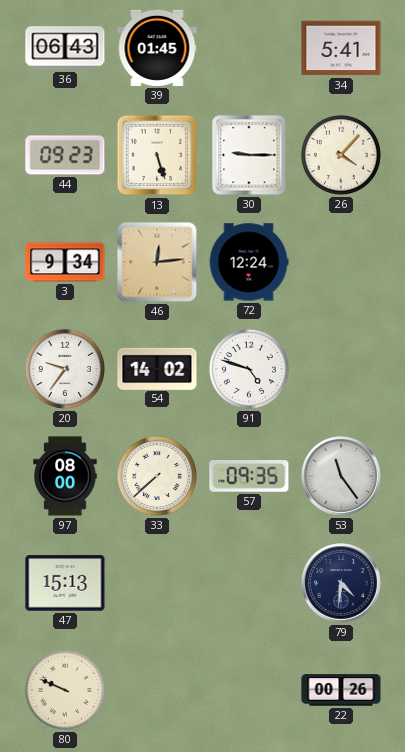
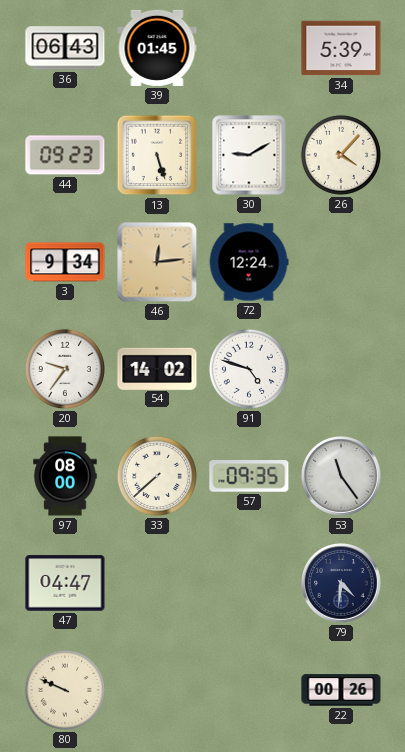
34: 5:41 -> 5:39
30: 9:15 -> 9:10
47: 15:13 -> 04:47
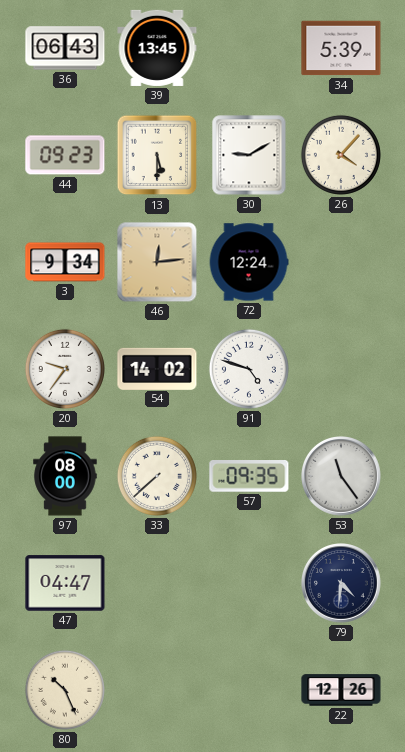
39: 01:45 -> 13:45
13: 5:27 -> 5:30
80: 9:49 -> 10:26
22: 00:26 -> 12:26
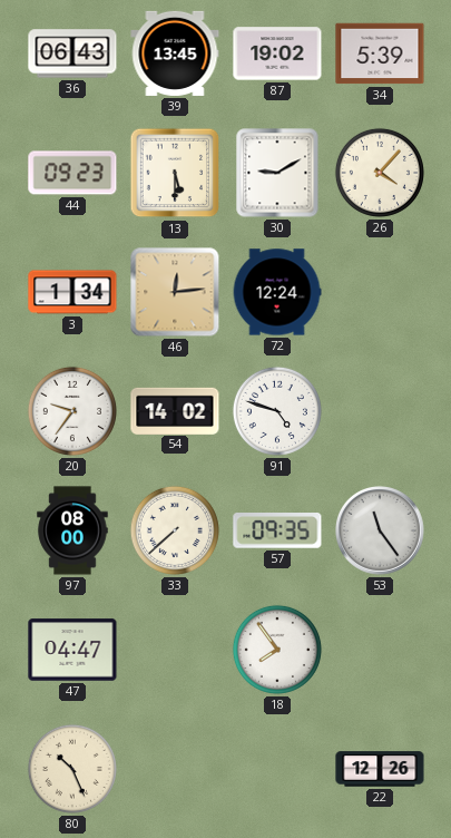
87: none -> 19:02
3: 9:34 -> 1:34
18: none -> 7:54
79: 4:31 -> none
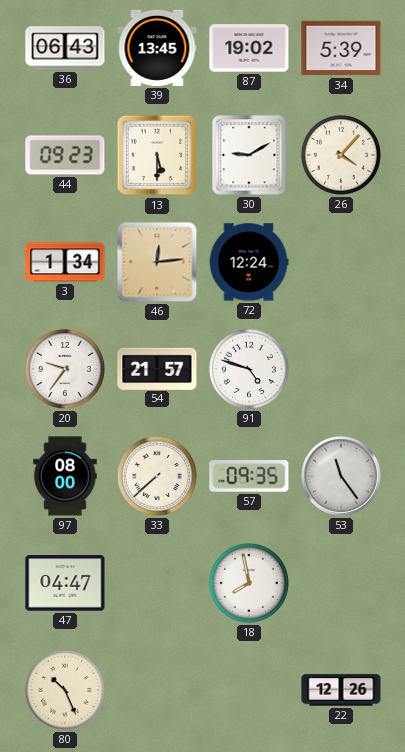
54: 14:02 -> 21:57
18: 7:54 -> 7:58
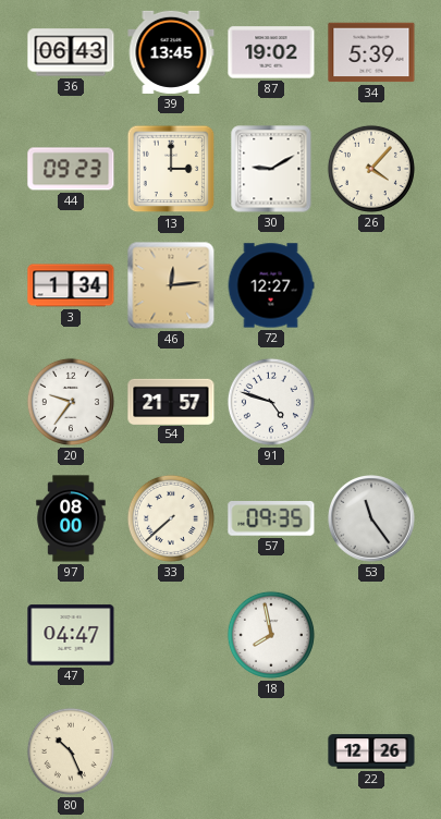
13: 5:30 -> 3:00
72: 12:24 -> 12:27
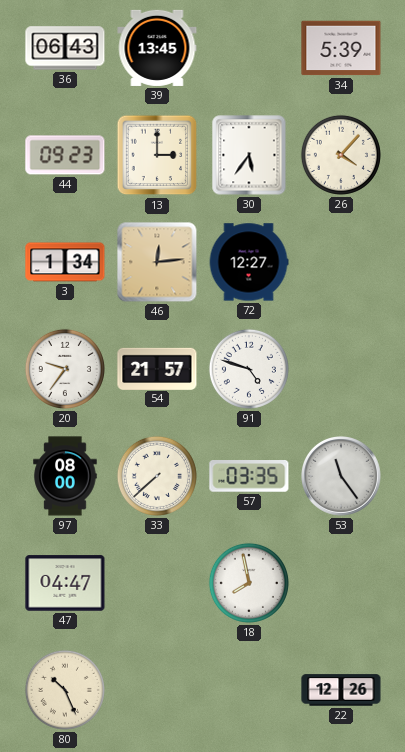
87: 19:02 -> none
30: 9:10 -> 5:36
57: 09:35 -> 03:35
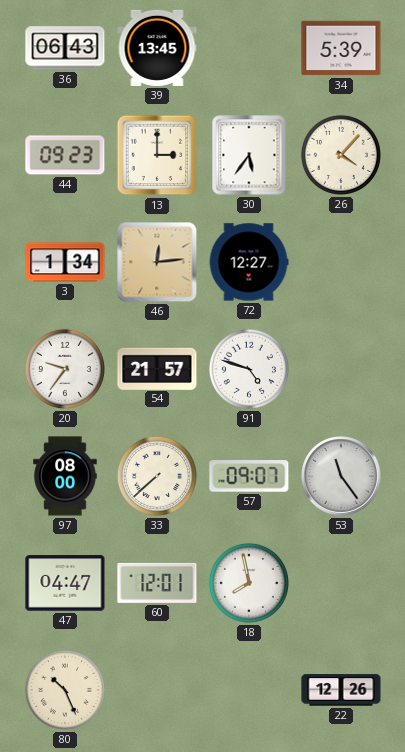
57: 03:35 -> 09:07
60: none -> 12:01
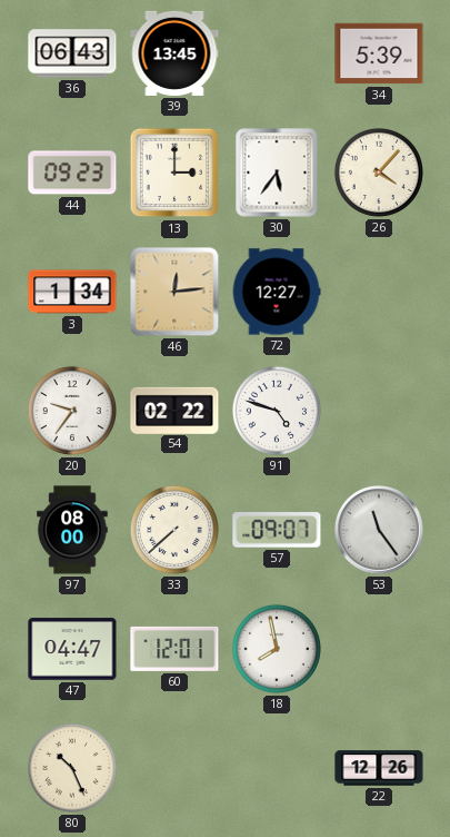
54: 21:57 -> 02:22
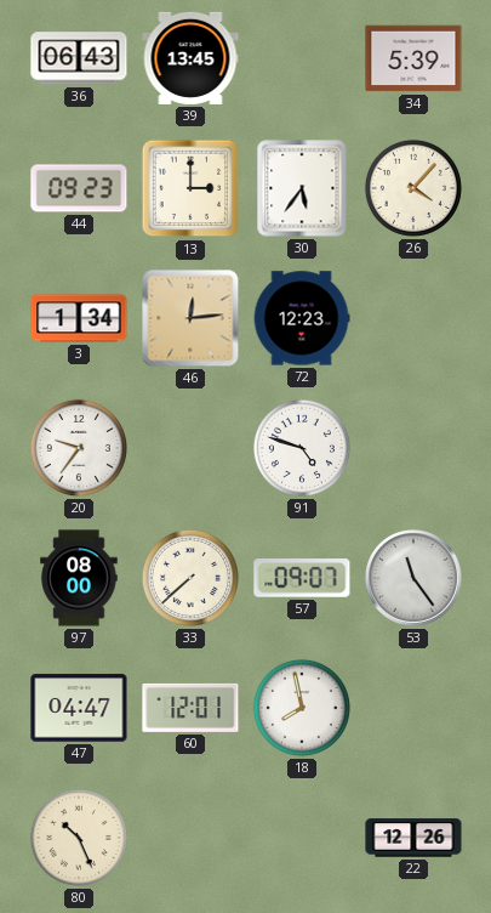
72: 12:27 -> 12:23
54: 02:22 -> none
